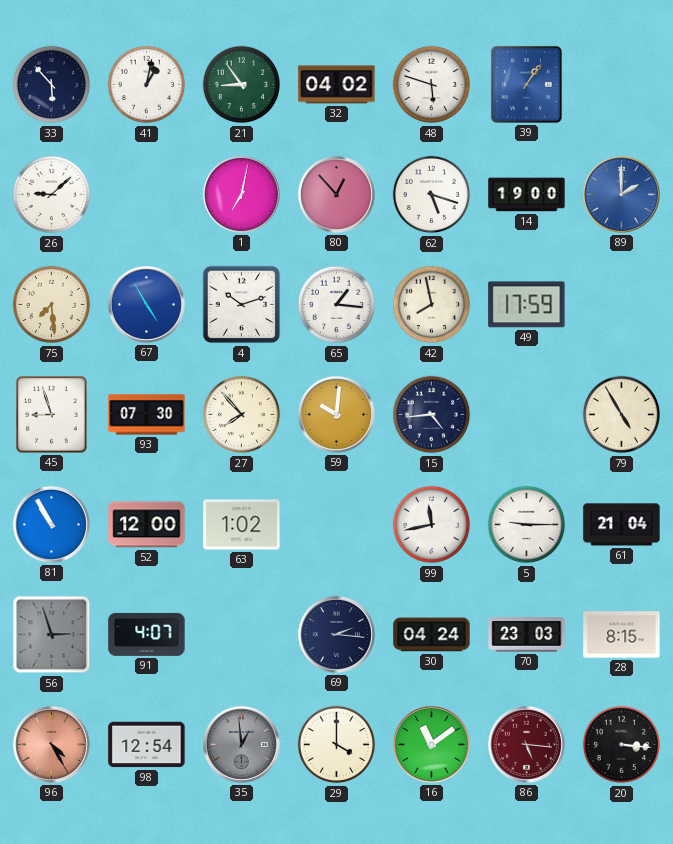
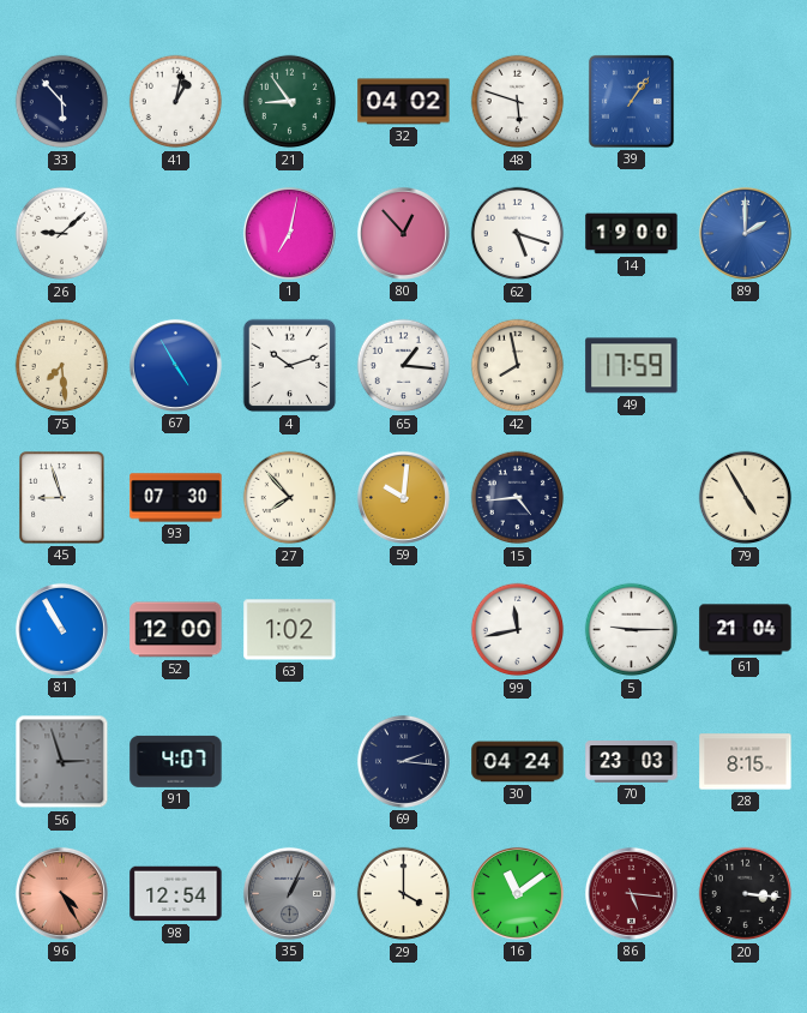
35: 12:59 -> 1:04
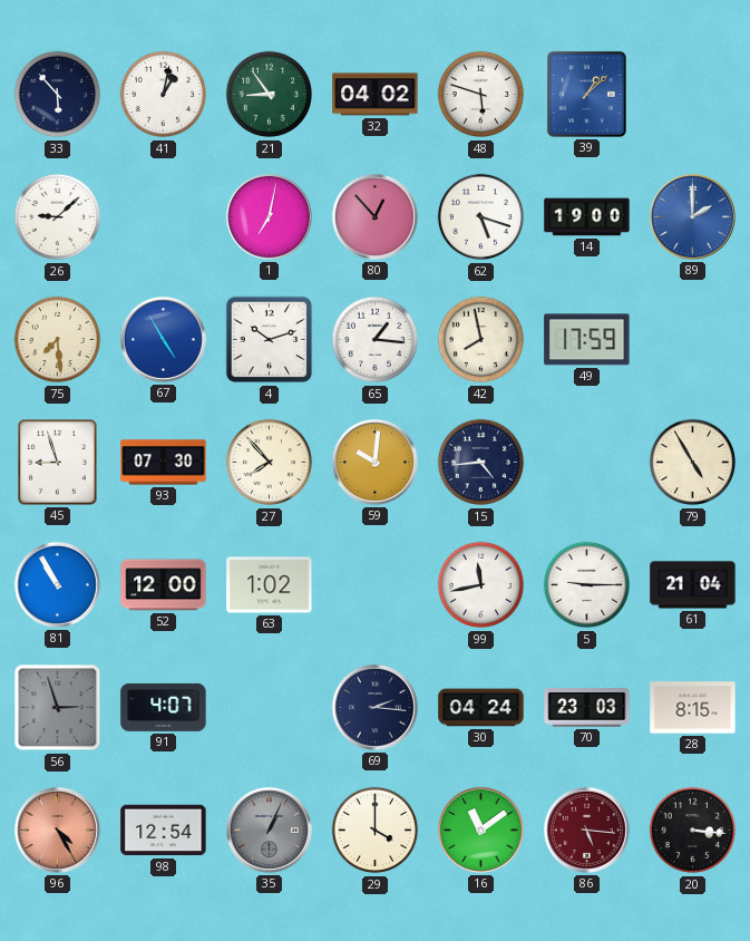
39: 1:06 -> 1:08
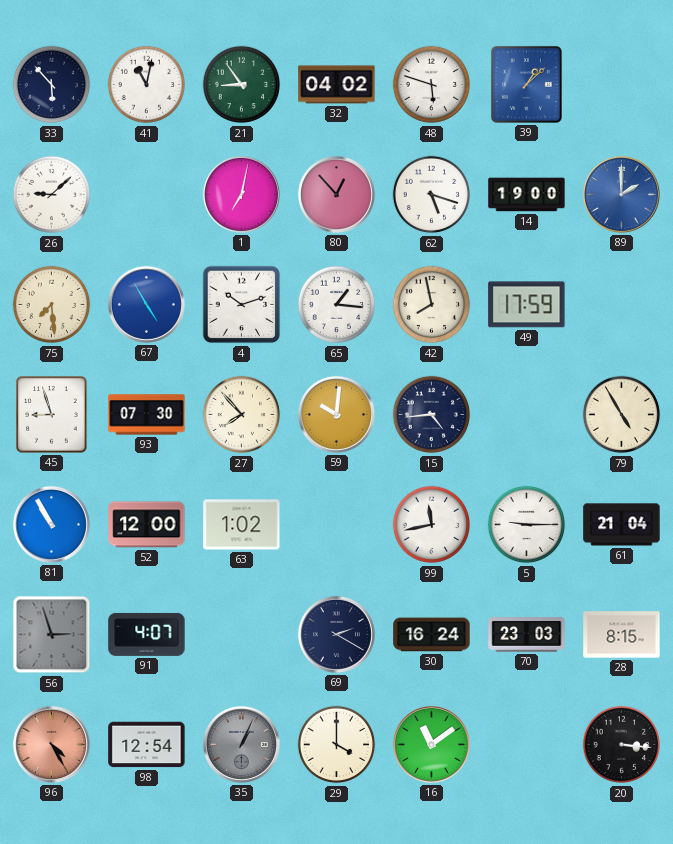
41: 1:02 -> 11:02
69: 2:16 -> 2:20
30: 04:24 -> 16:24
86: 5:16 -> none
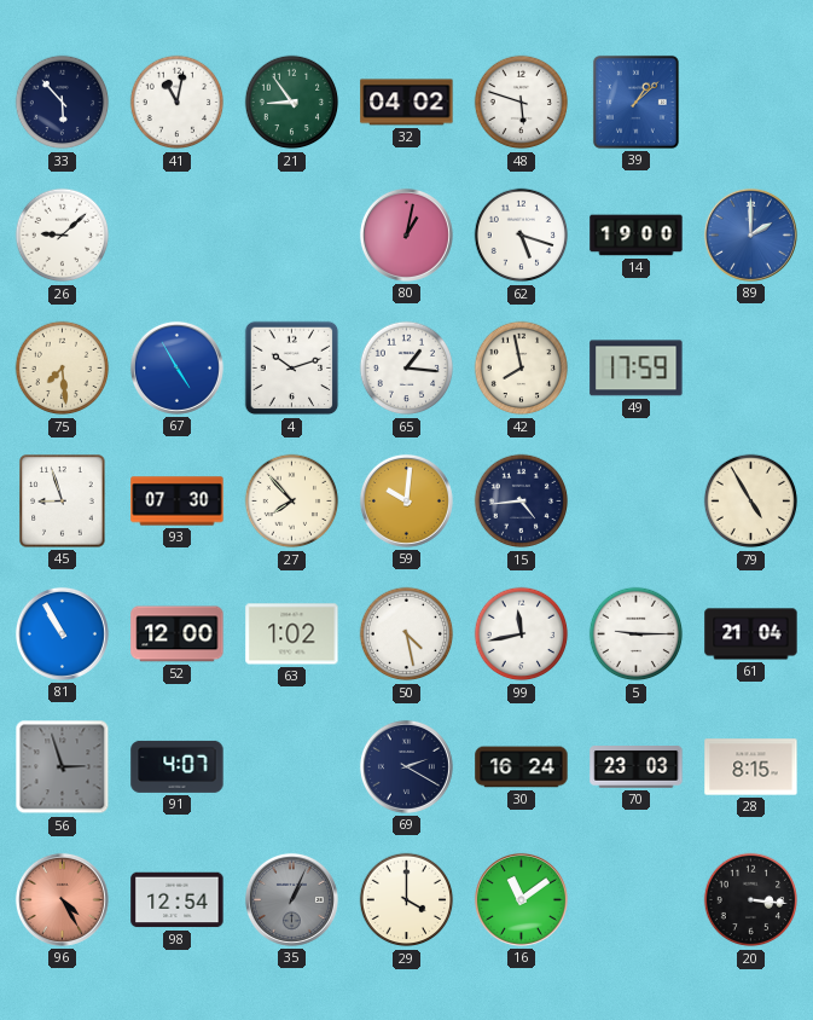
1: 7:02 -> none
80: 12:53 -> 1:02
50: none -> 4:28
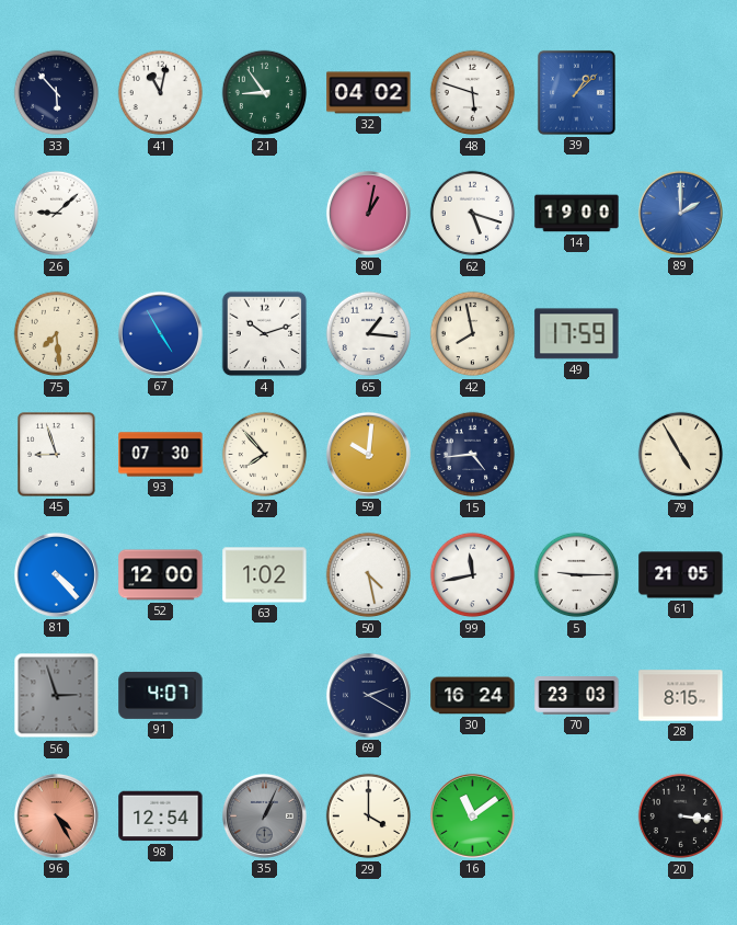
81: 10:55 -> 4:23
61: 21:04 -> 21:05
